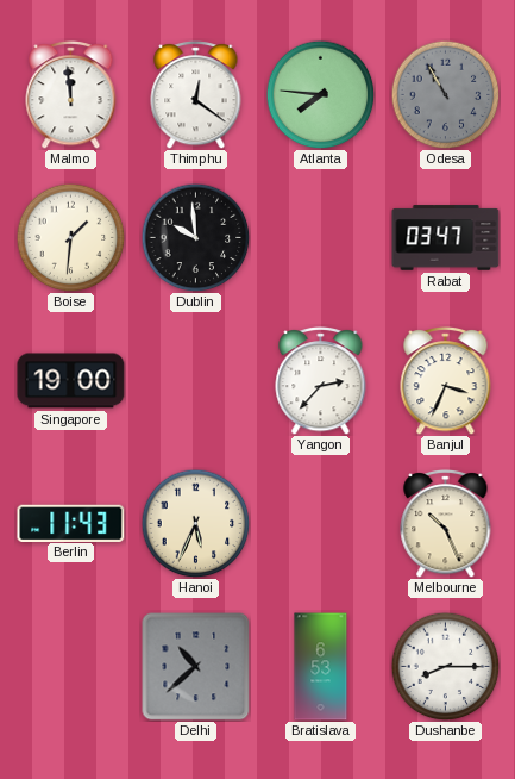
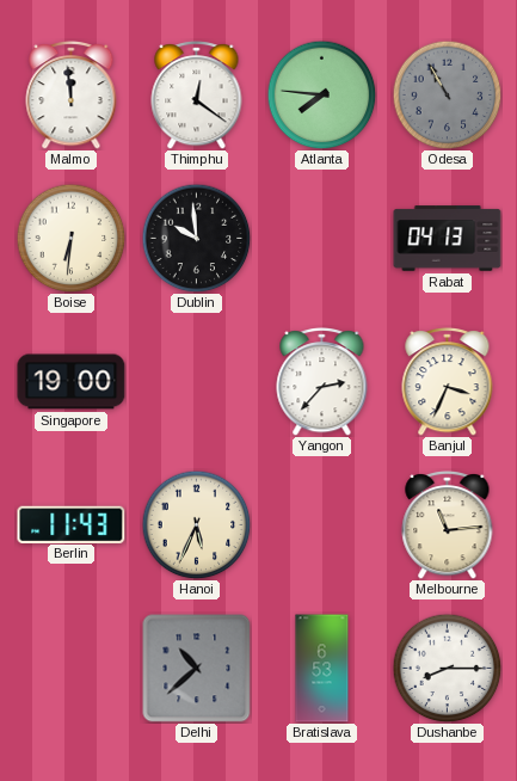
Boise: 1:31 -> 6:31
Rabat: 03:47 -> 04:13
Melbourne: 10:26 -> 11:14
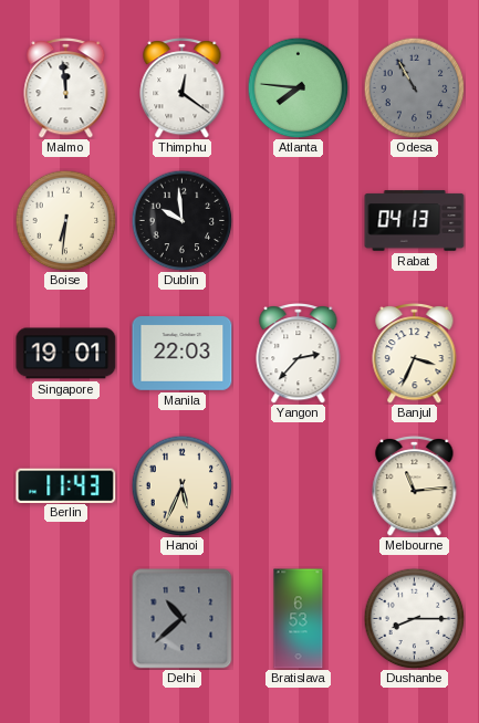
Singapore: 19:00 -> 19:01
Manila: none -> 22:03
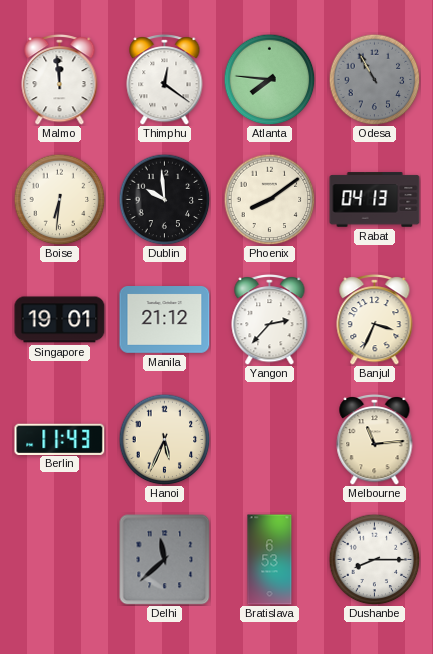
Phoenix: none -> 8:09
Manila: 22:03 -> 21:12
Delhi: 10:38 -> 11:38
